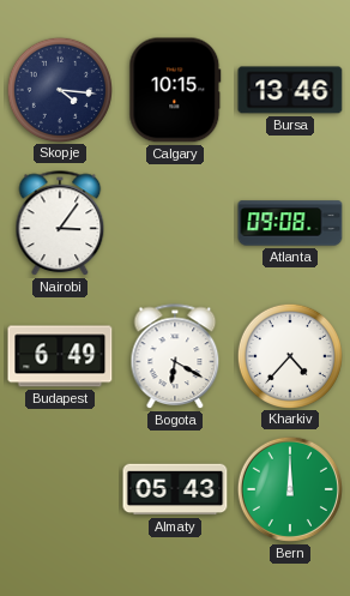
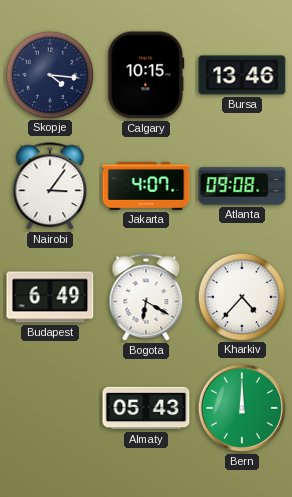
Jakarta: none -> 4:07
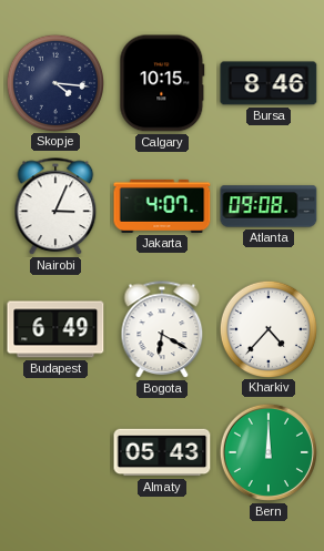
Bursa: 13:46 -> 8:46
Nairobi: 3:06 -> 3:04
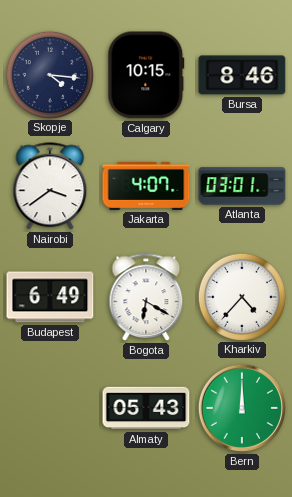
Nairobi: 3:04 -> 3:39
Atlanta: 09:08 -> 03:01
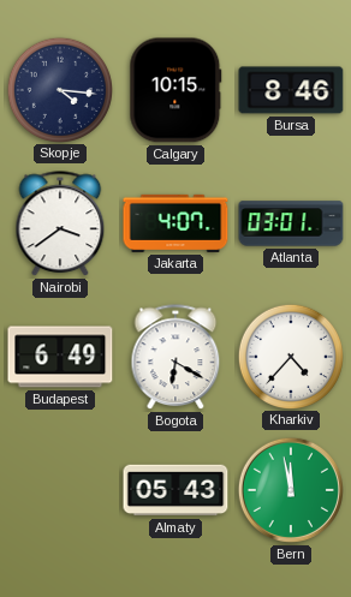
Bern: 12:00 -> 11:58
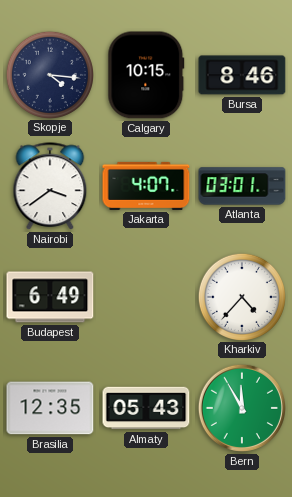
Bogota: 6:20 -> none
Brasilia: none -> 12:35
Bern: 11:58 -> 11:55
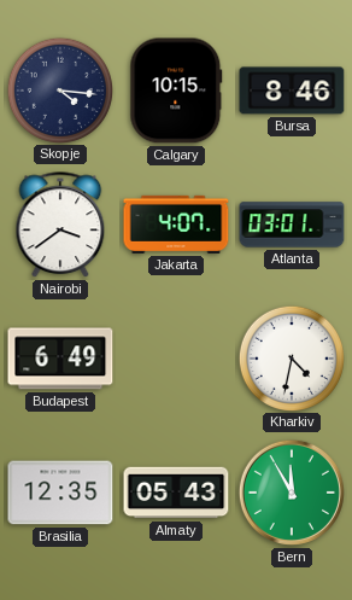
Kharkiv: 4:37 -> 4:32
